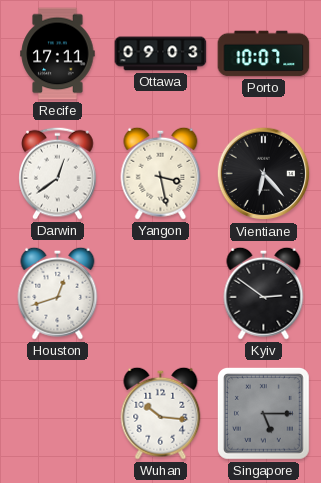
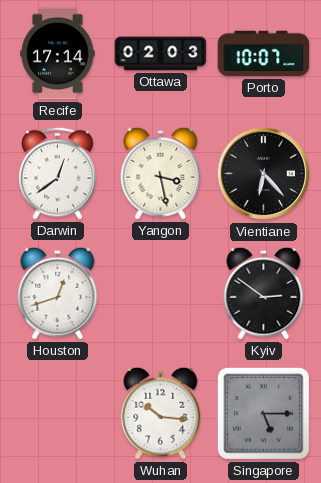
Recife: 17:11 -> 17:14
Ottawa: 09:03 -> 02:03
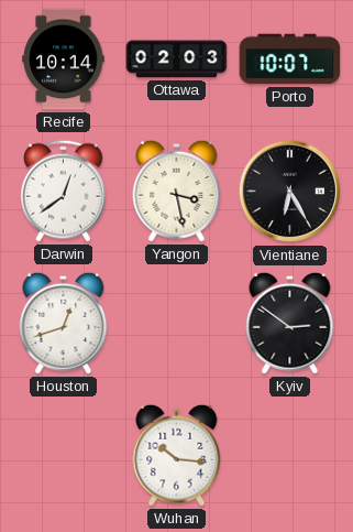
Recife: 17:14 -> 10:14
Vientiane: 6:23 -> 6:25
Singapore: 5:15 -> none
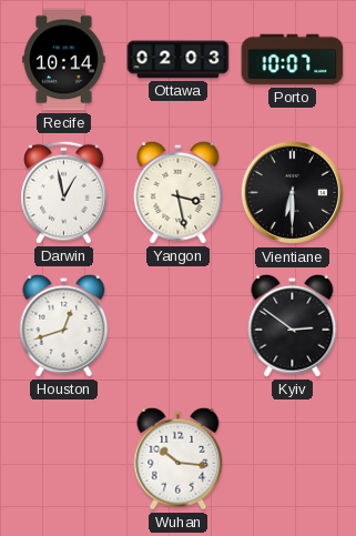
Darwin: 12:39 -> 12:58
Vientiane: 6:25 -> 6:30
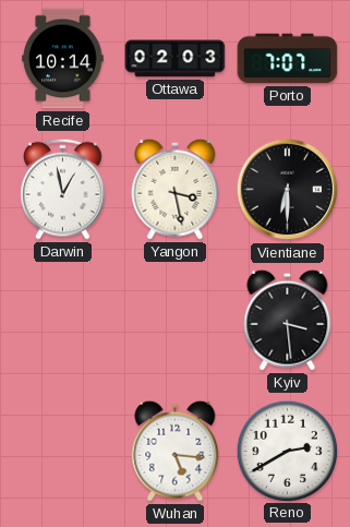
Porto: 10:07 -> 7:07
Houston: 12:42 -> none
Kyiv: 2:51 -> 3:29
Wuhan: 10:16 -> 5:16
Reno: none -> 2:40
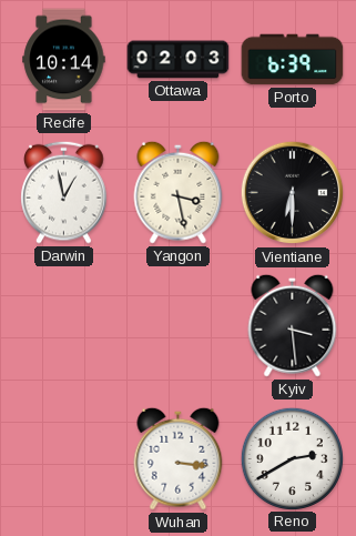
Porto: 7:07 -> 6:39
Wuhan: 5:16 -> 3:16
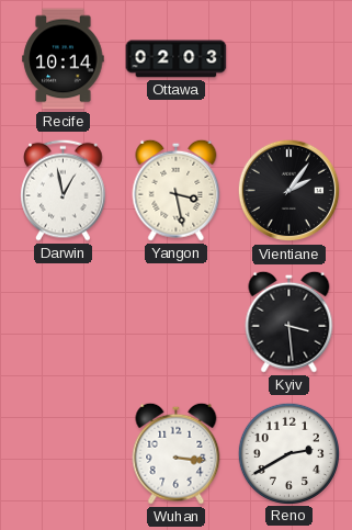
Porto: 6:39 -> none
Vientiane: 6:30 -> 2:06
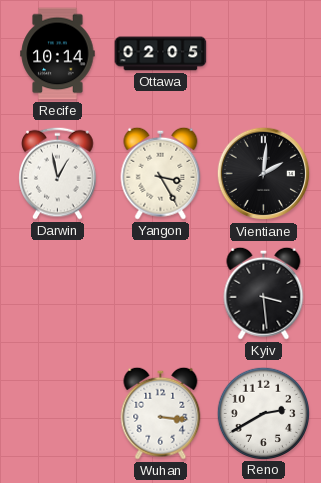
Ottawa: 02:03 -> 02:05
Yangon: 3:28 -> 3:25
Vientiane: 2:06 -> 2:01
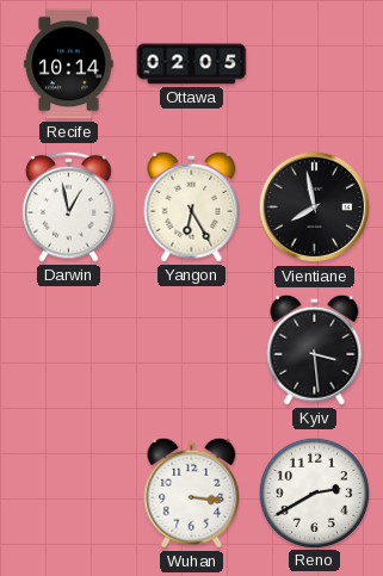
Yangon: 3:25 -> 6:25
Vientiane: 2:01 -> 7:58
